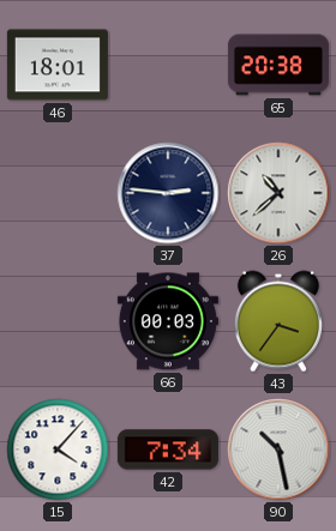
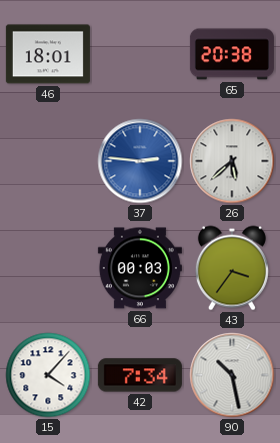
37 dial: navy -> blue
26: 10:38 -> 5:38
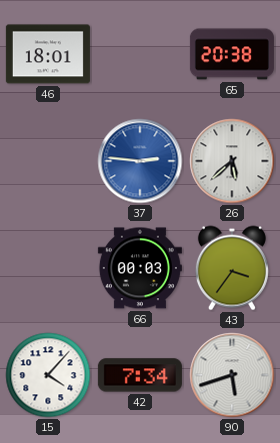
90: 10:28 -> 5:42
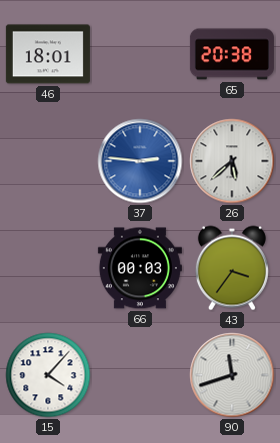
42: 7:34 -> none
90: 5:42 -> 11:42
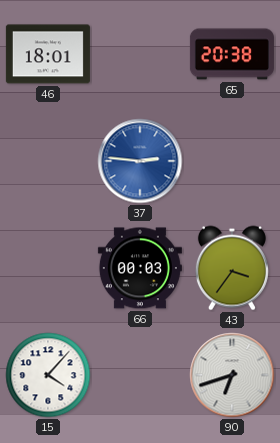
26: 5:38 -> none
90: 11:42 -> 6:42
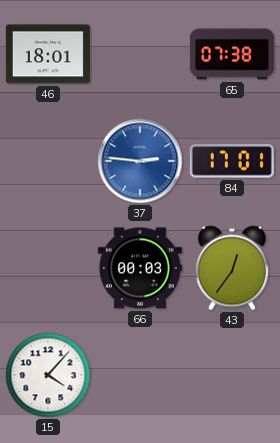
65: 20:38 -> 07:38
84: none -> 17:01
43: 3:36 -> 12:36
90: 6:42 -> none
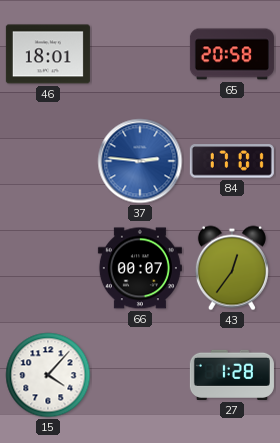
65: 07:38 -> 20:58
66: 00:03 -> 00:07
27: none -> 1:28
